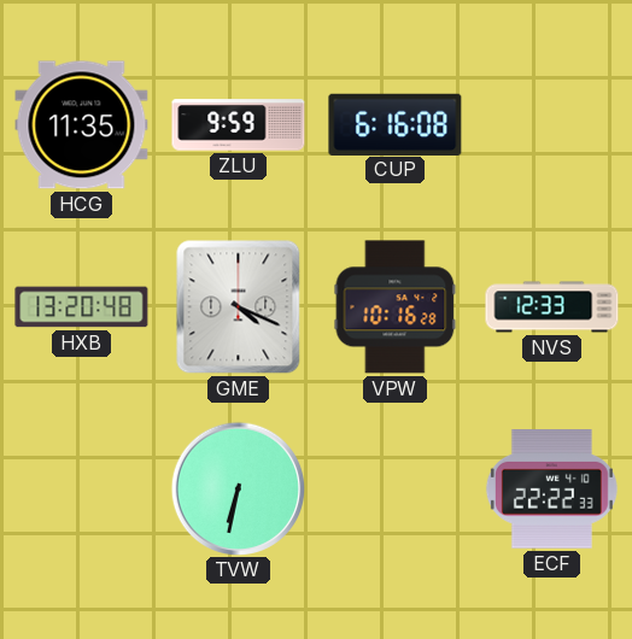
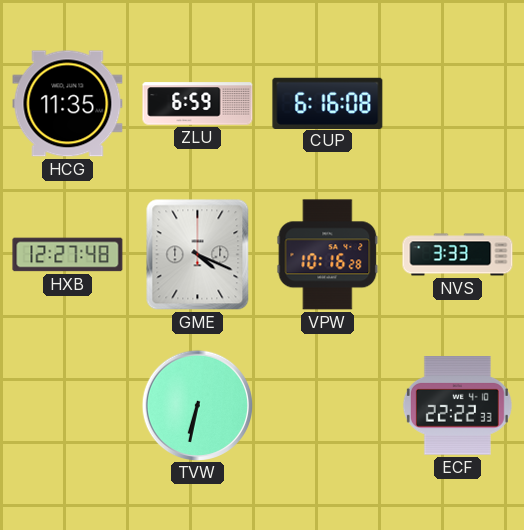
ZLU: 9:59 -> 6:59
HXB: 13:20 -> 12:27
NVS: 12:33 -> 3:33
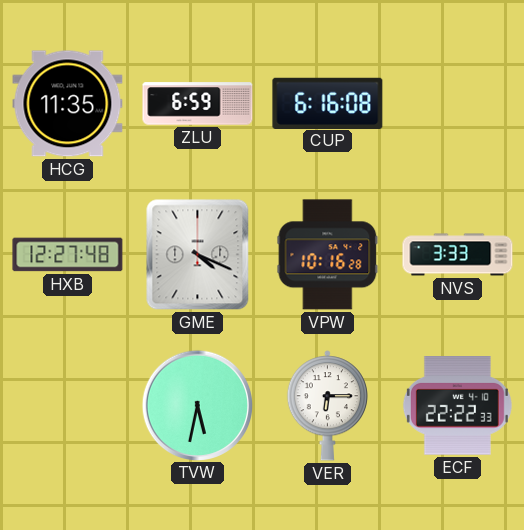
TVW: 6:32 -> 5:32
VER: none -> 6:15
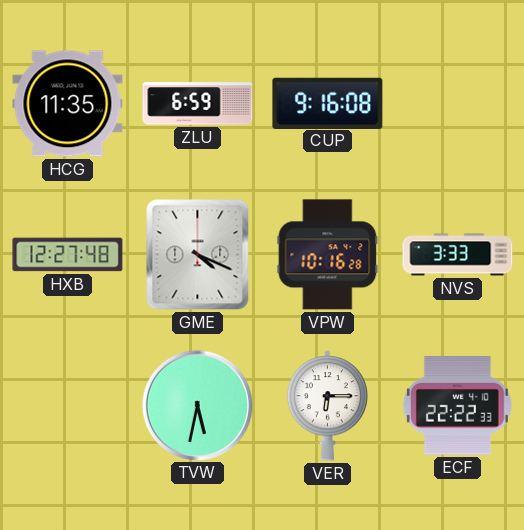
CUP: 6:16 -> 9:16
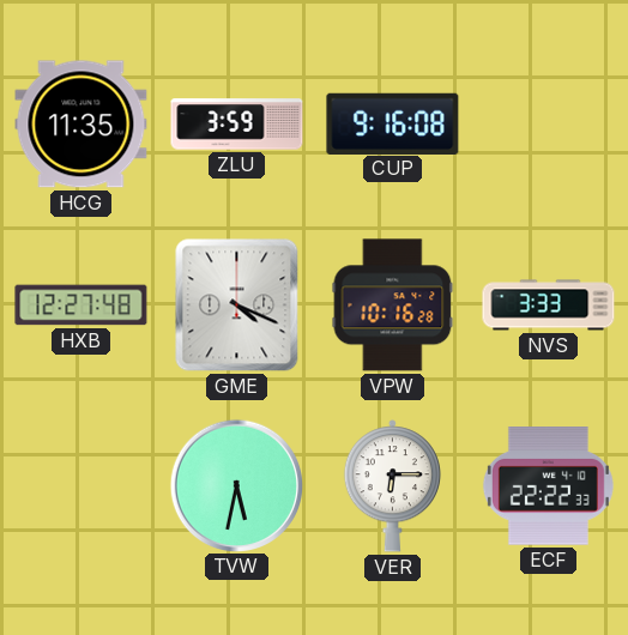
ZLU: 6:59 -> 3:59
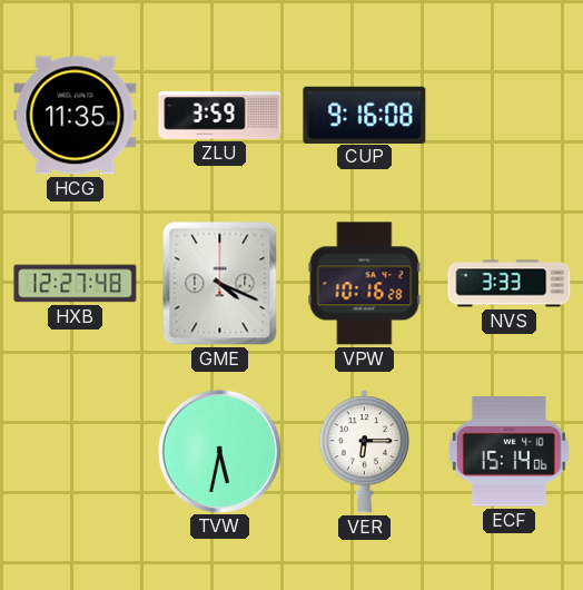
ECF: 22:22 -> 15:14
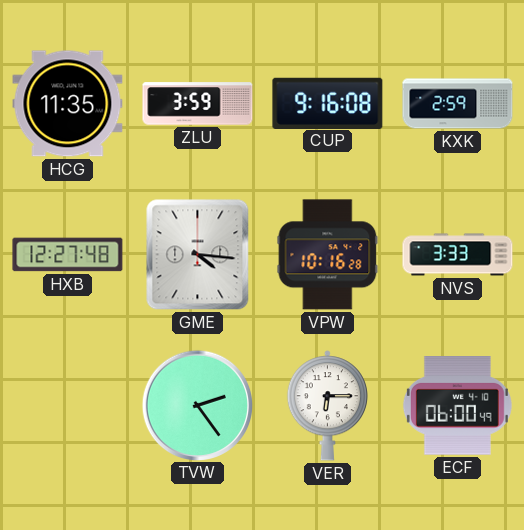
KXK: none -> 2:59
GME: 4:19 -> 4:16
TVW: 5:32 -> 2:24
ECF: 15:14 -> 06:00
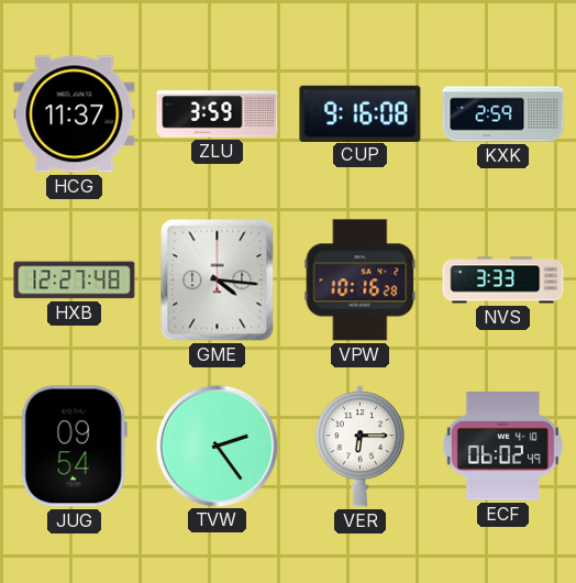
HCG: 11:35 -> 11:37
JUG: none -> 09:54
ECF: 06:00 -> 06:02
